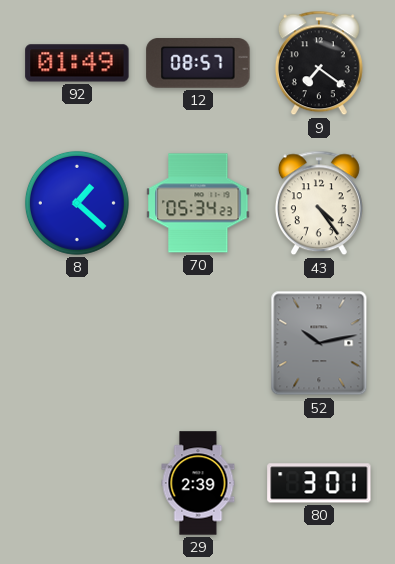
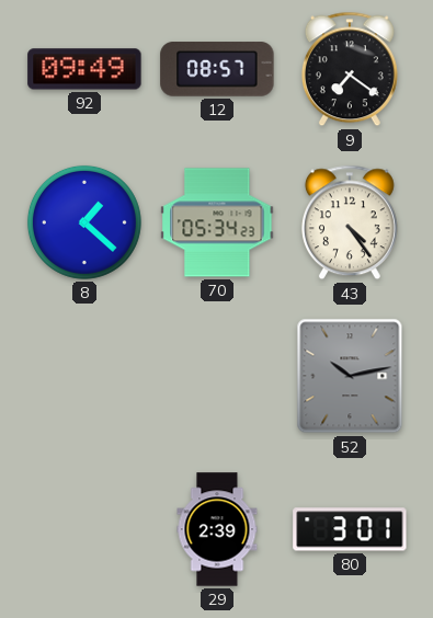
92: 01:49 -> 09:49
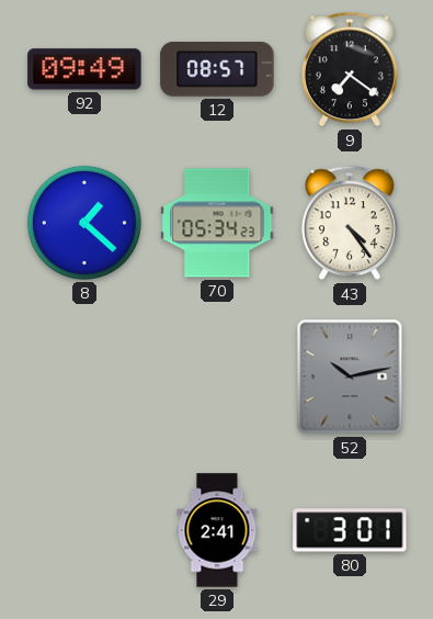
29: 2:39 -> 2:41
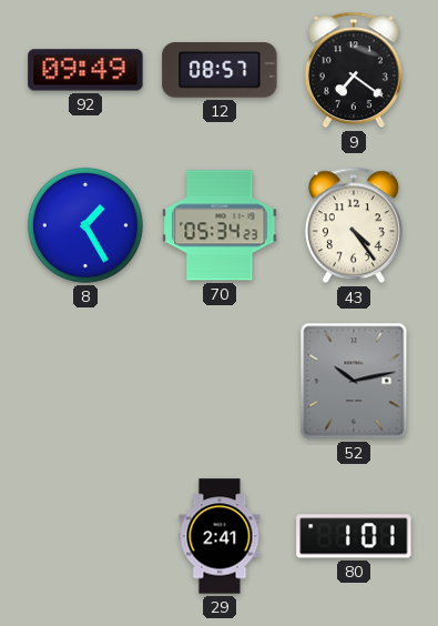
8: 1:22 -> 1:25
80: 3:01 -> 1:01
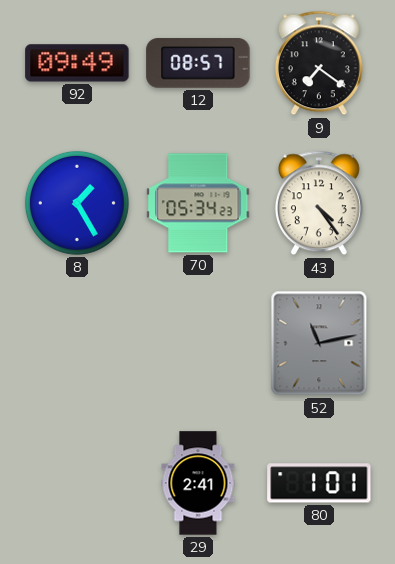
52: 10:13 -> 11:13
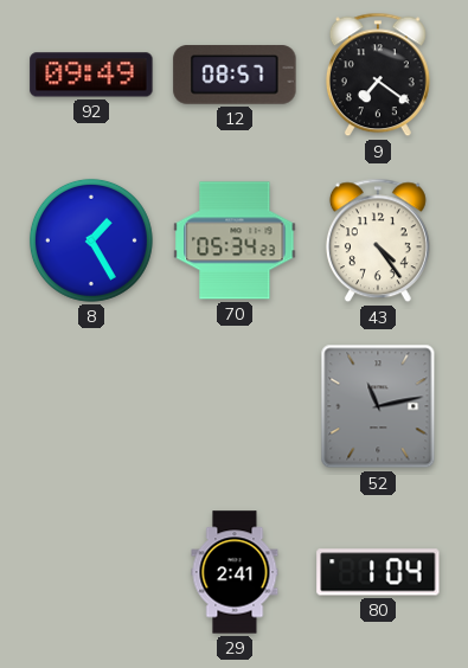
80: 1:01 -> 1:04
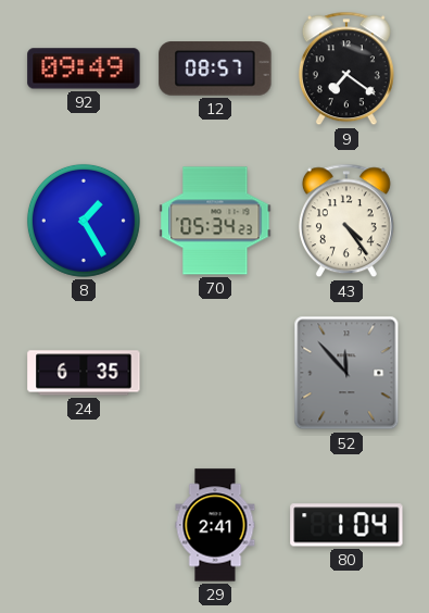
24: none -> 6:35
52: 11:13 -> 11:53
